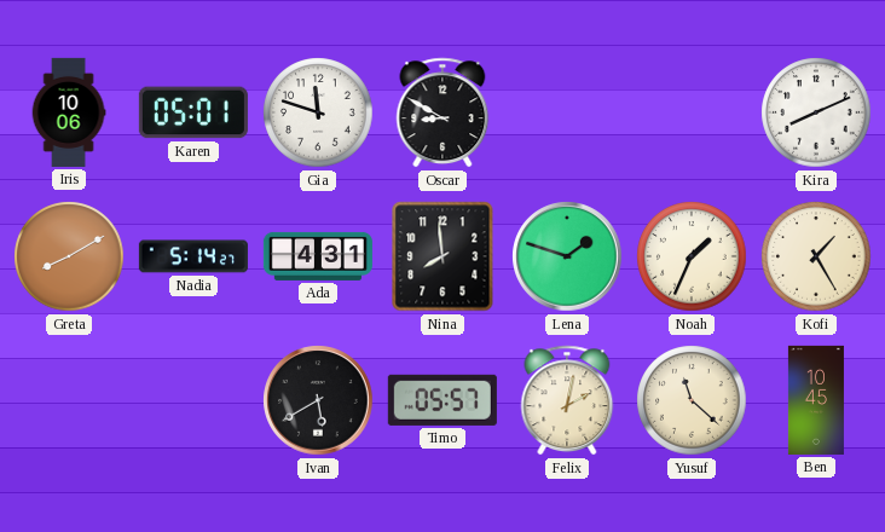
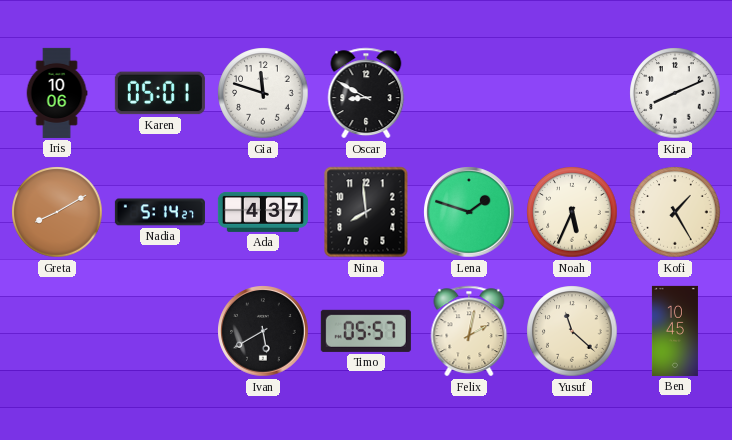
Ada: 4:31 -> 4:37
Noah: 1:34 -> 5:34
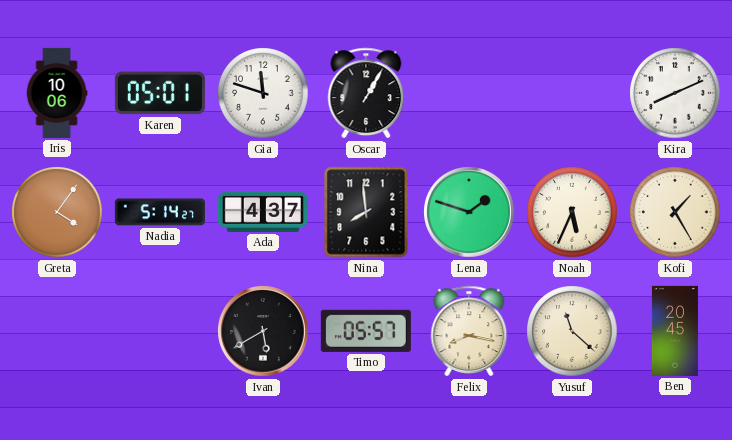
Oscar: 8:50 -> 1:05
Greta: 8:10 -> 4:06
Felix: 2:02 -> 8:17
Ben: 10:45 -> 20:45
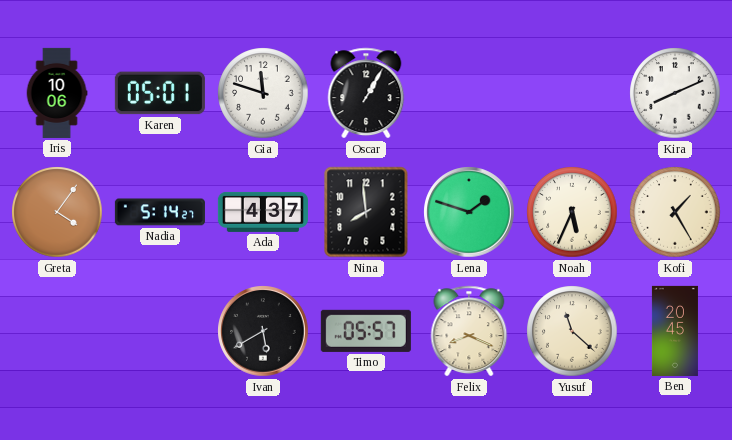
Felix: 8:17 -> 8:19
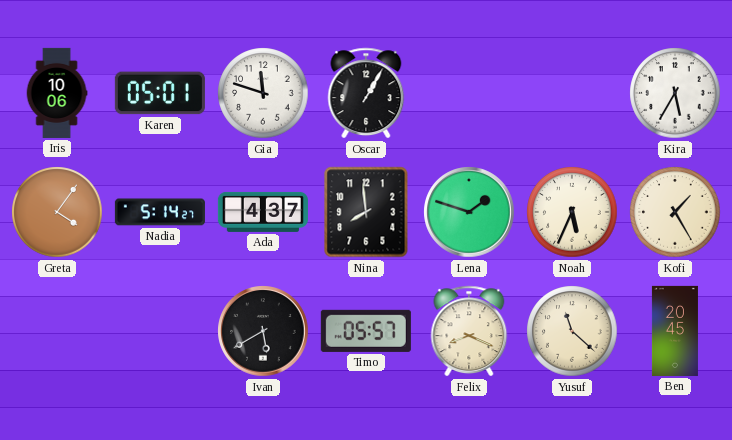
Kira: 8:11 -> 5:35
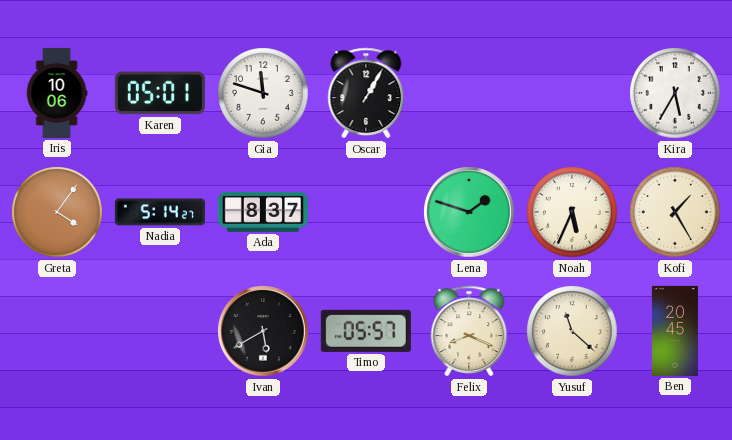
Ada: 4:37 -> 8:37
Nina: 7:59 -> none
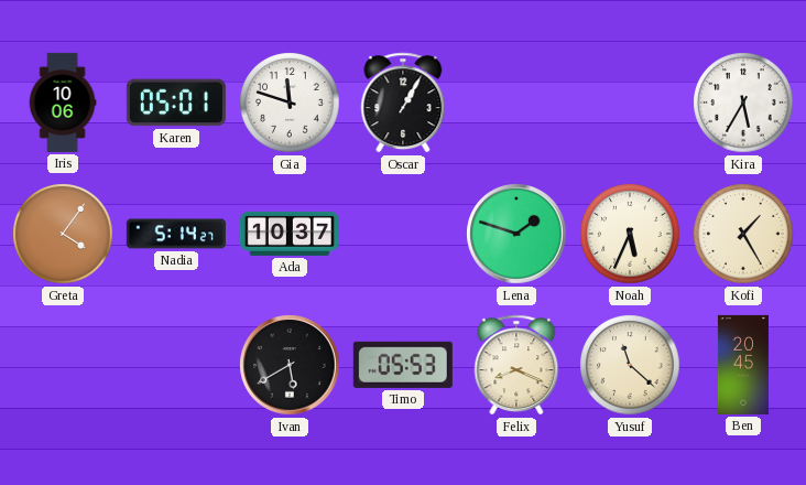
Ada: 8:37 -> 10:37
Timo: 05:57 -> 05:53
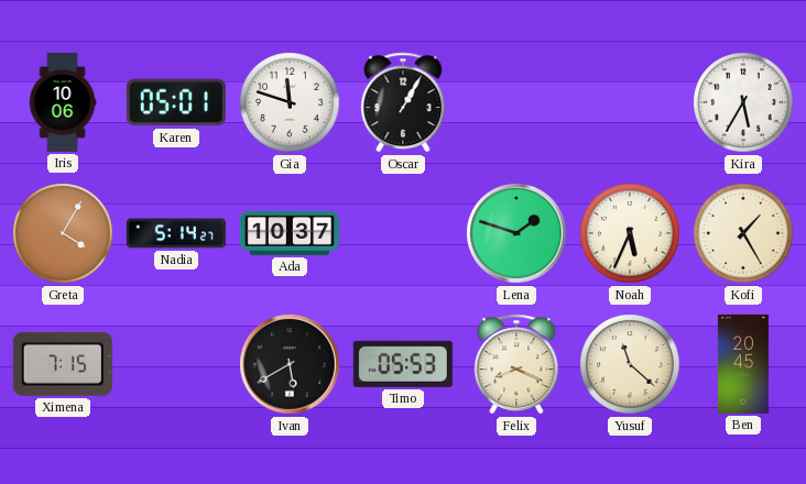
Greta: 4:06 -> 4:05
Ximena: none -> 7:15
